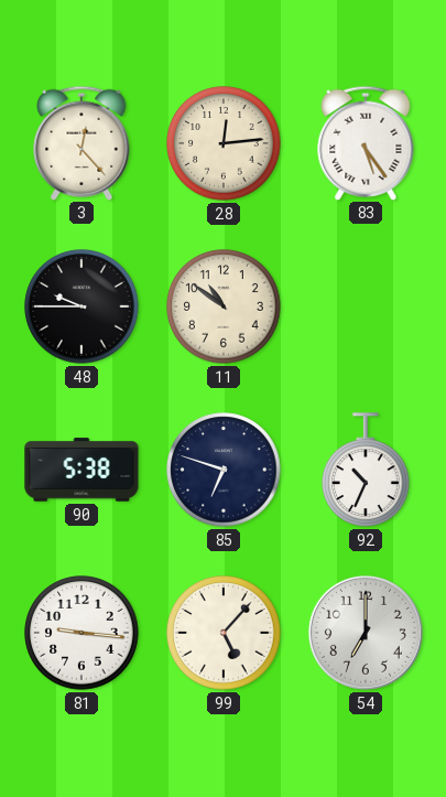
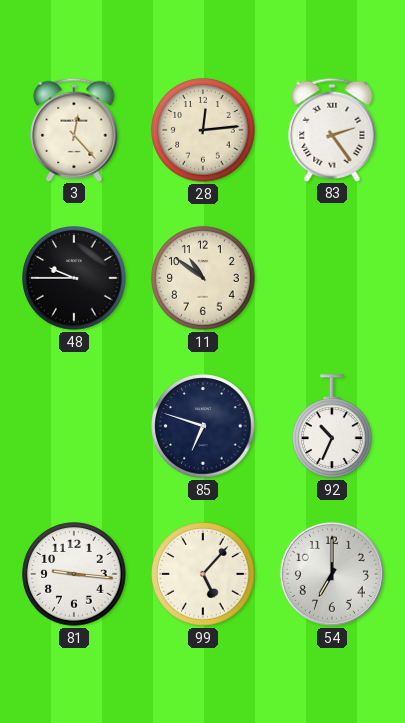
83: 5:24 -> 2:24
90: 5:38 -> none
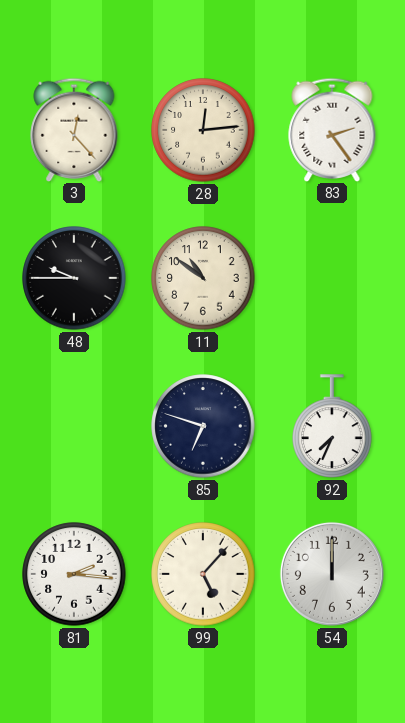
92: 10:34 -> 7:34
81: 9:16 -> 2:16
54: 7:00 -> 12:00
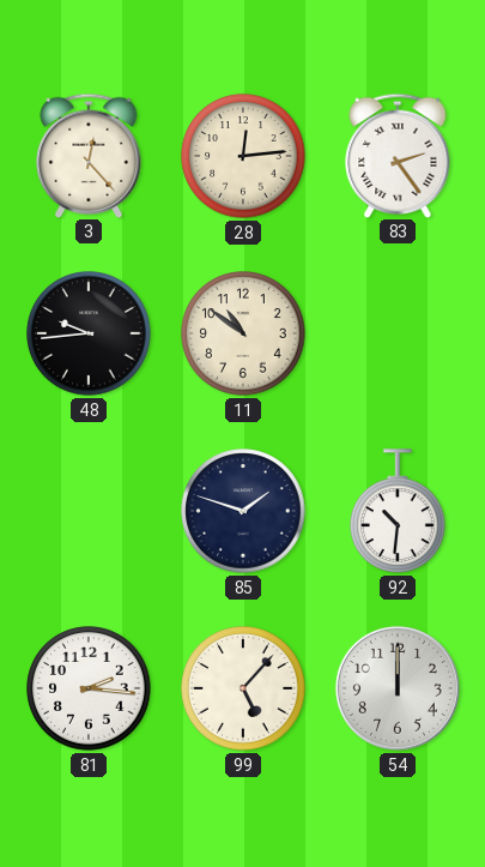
48: 9:45 -> 9:44
85: 6:48 -> 1:48
92: 7:34 -> 10:31
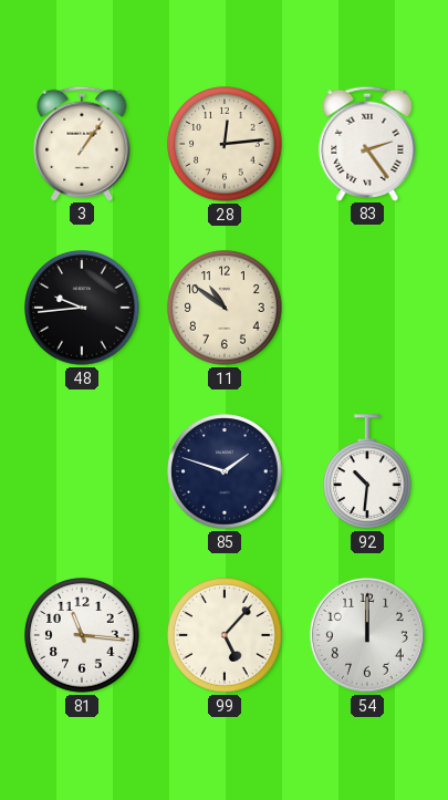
3: 12:23 -> 1:06
81: 2:16 -> 11:16
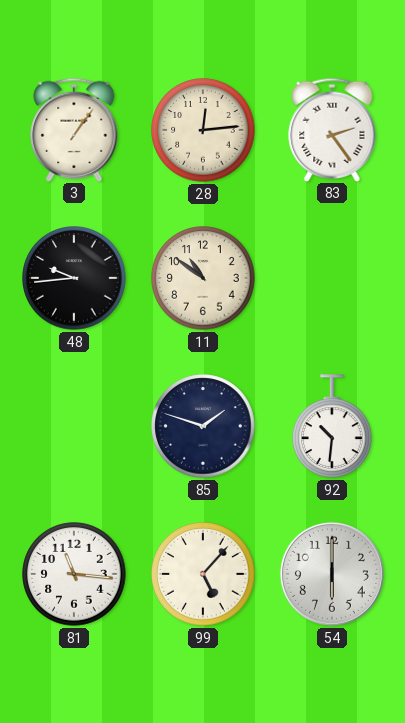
54: 12:00 -> 6:00
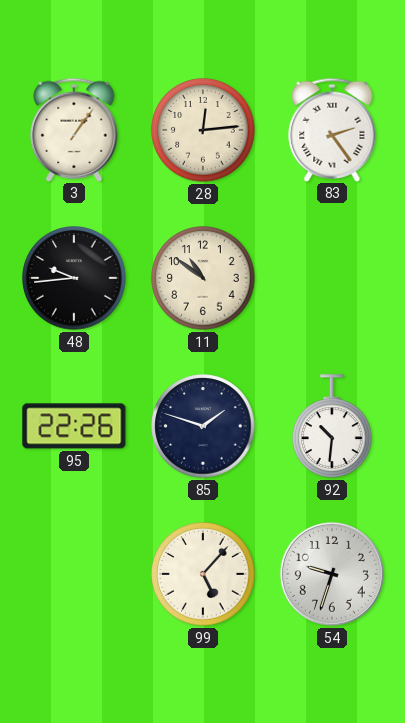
95: none -> 22:26
81: 11:16 -> none
54: 6:00 -> 9:33
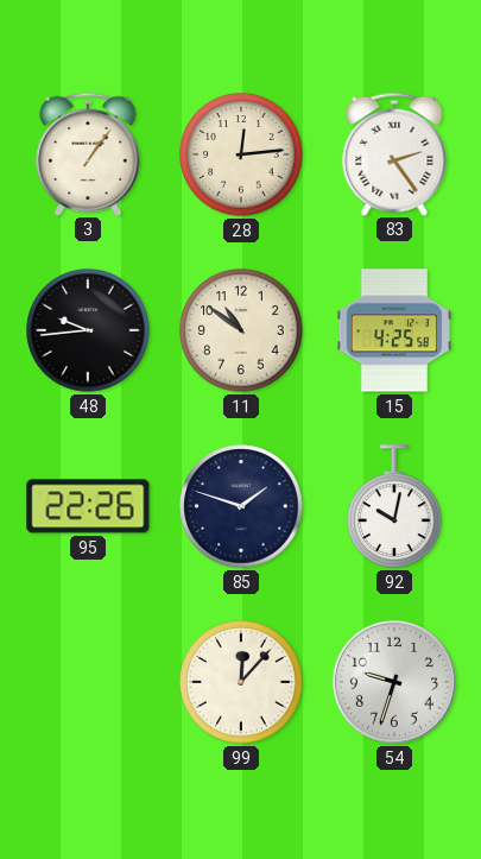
15: none -> 4:25
92: 10:31 -> 10:02
99: 5:07 -> 12:07
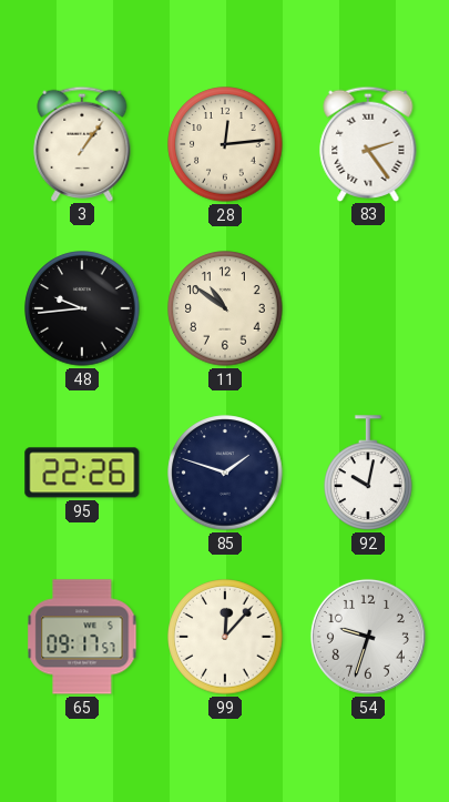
15: 4:25 -> none
65: none -> 09:17
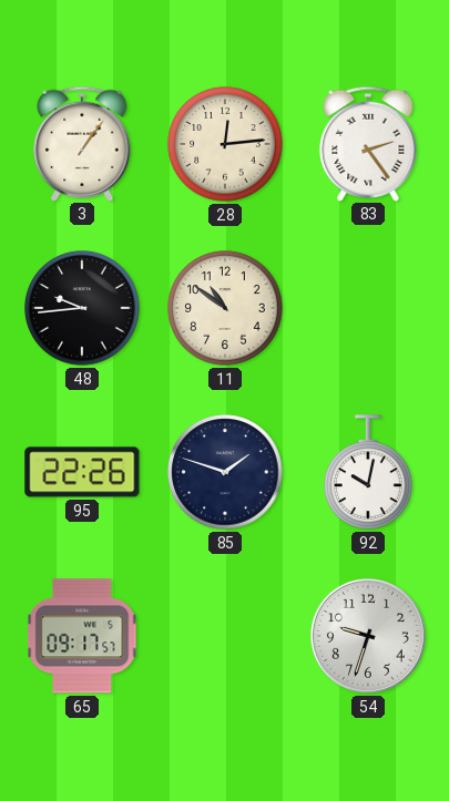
99: 12:07 -> none
